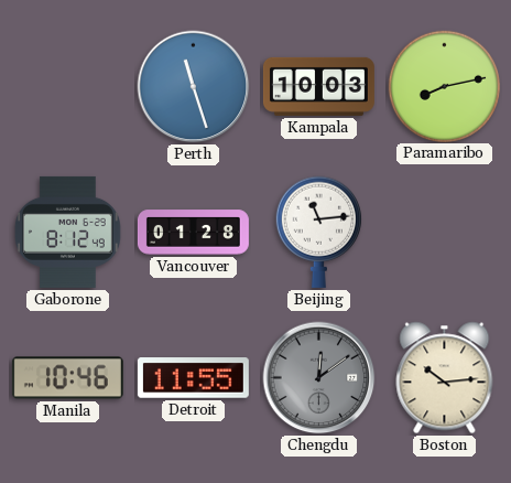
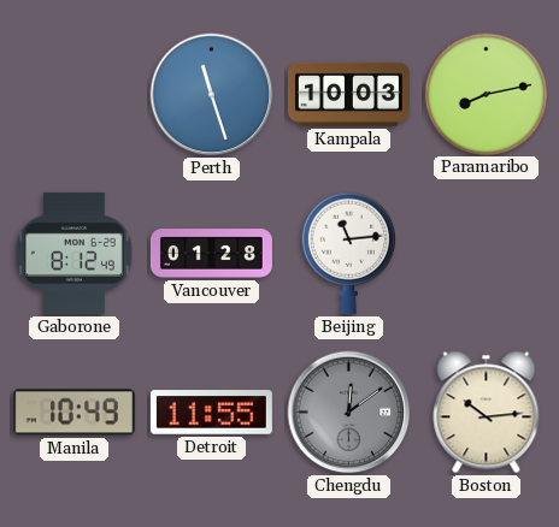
Manila: 10:46 -> 10:49
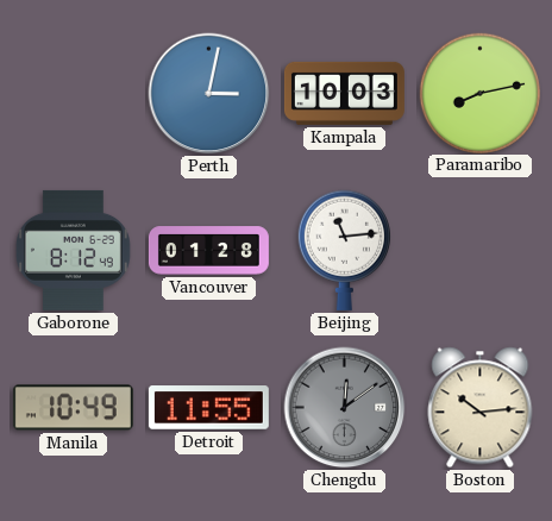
Perth: 11:27 -> 3:02
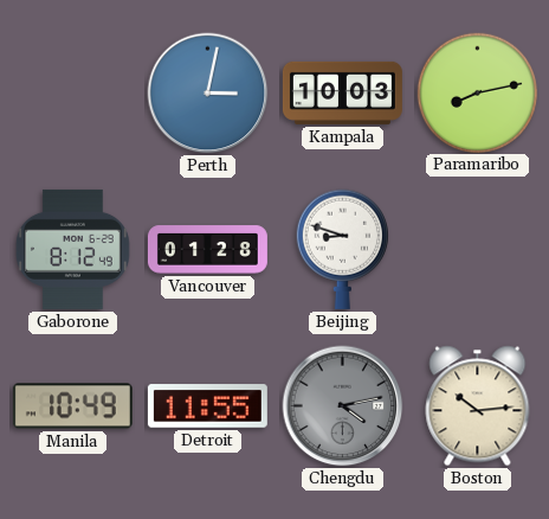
Beijing: 11:14 -> 8:48
Chengdu: 12:09 -> 4:13
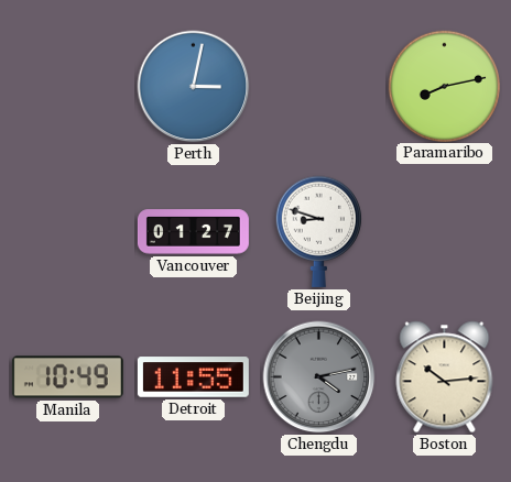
Kampala: 10:03 -> none
Gaborone: 8:12 -> none
Vancouver: 01:28 -> 01:27
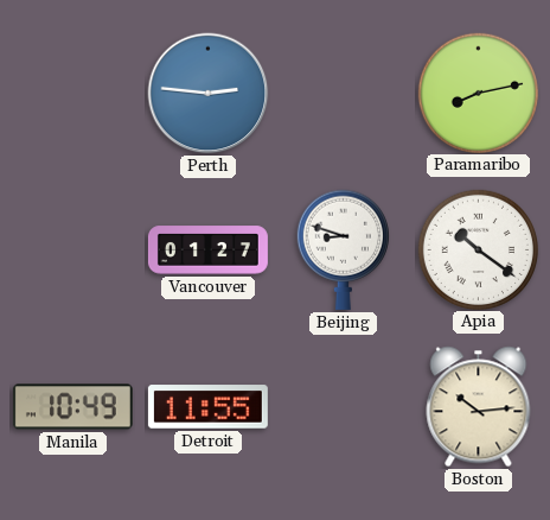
Perth: 3:02 -> 2:46
Apia: none -> 10:21
Chengdu: 4:13 -> none
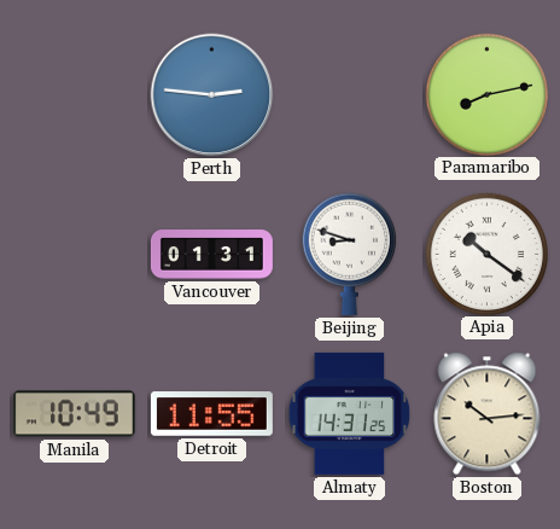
Vancouver: 01:27 -> 01:31
Almaty: none -> 14:31
